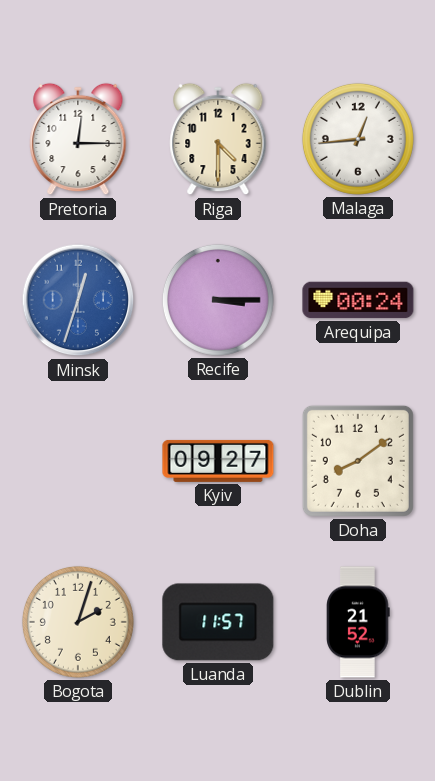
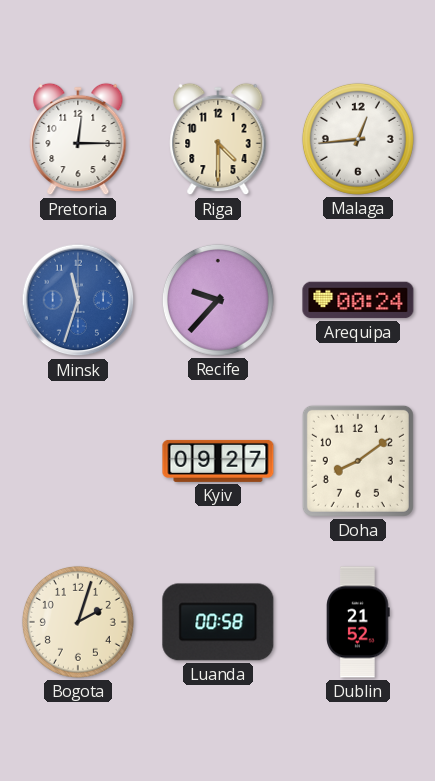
Minsk: 12:33 -> 11:33
Recife: 3:15 -> 9:37
Luanda: 11:57 -> 00:58
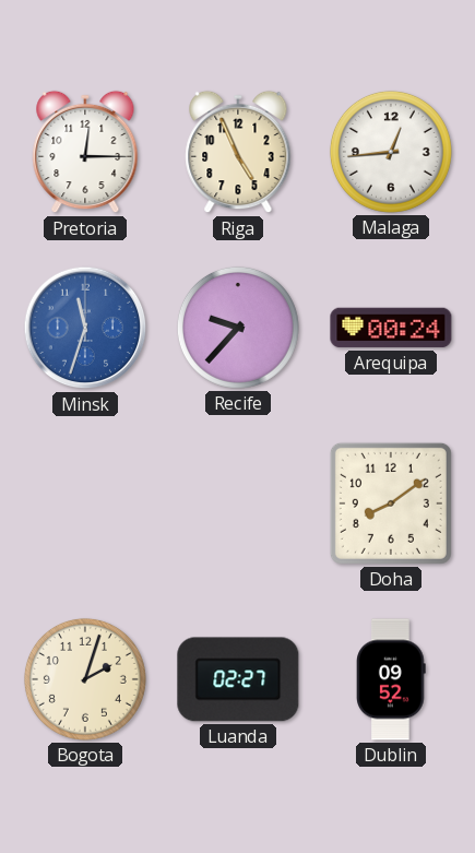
Riga: 4:30 -> 4:56
Kyiv: 09:27 -> none
Luanda: 00:58 -> 02:27
Dublin: 21:52 -> 09:52
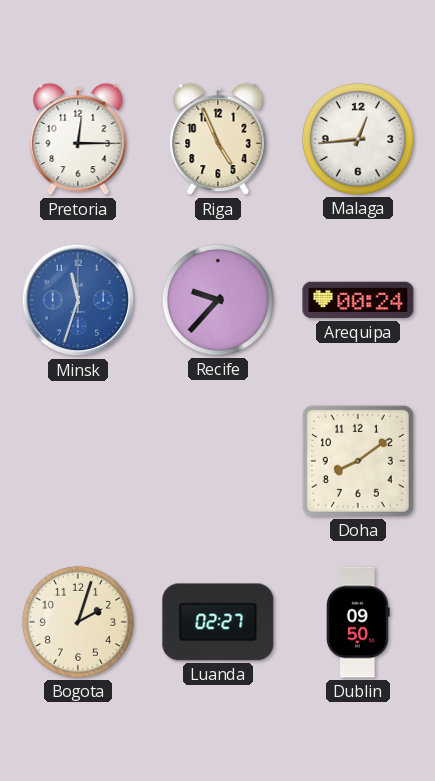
Dublin: 09:52 -> 09:50
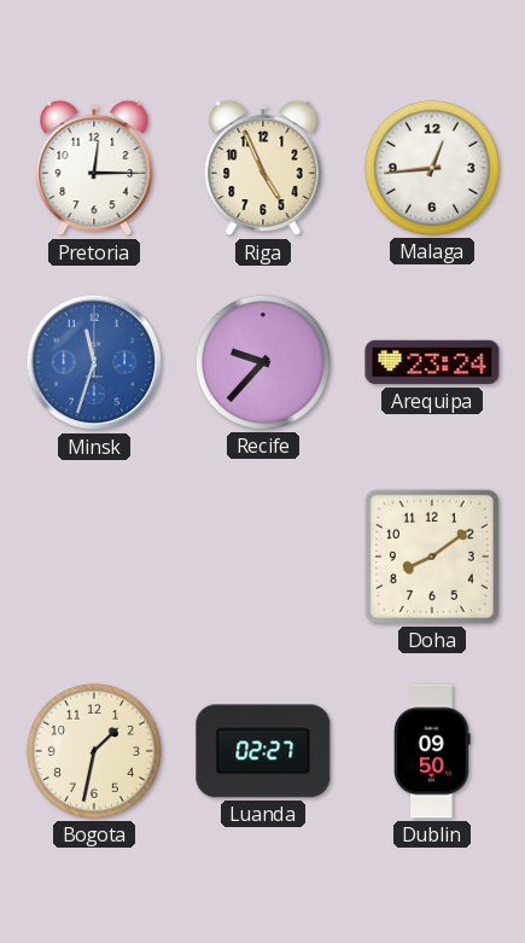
Arequipa: 00:24 -> 23:24
Bogota: 2:03 -> 1:32
